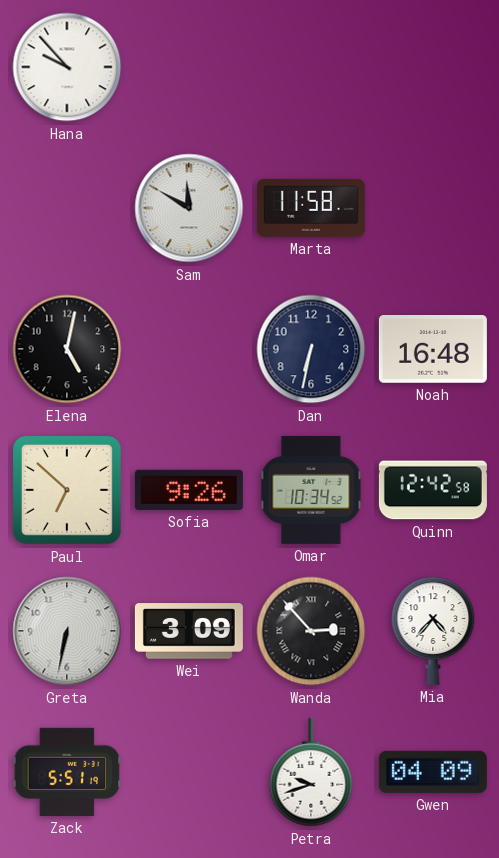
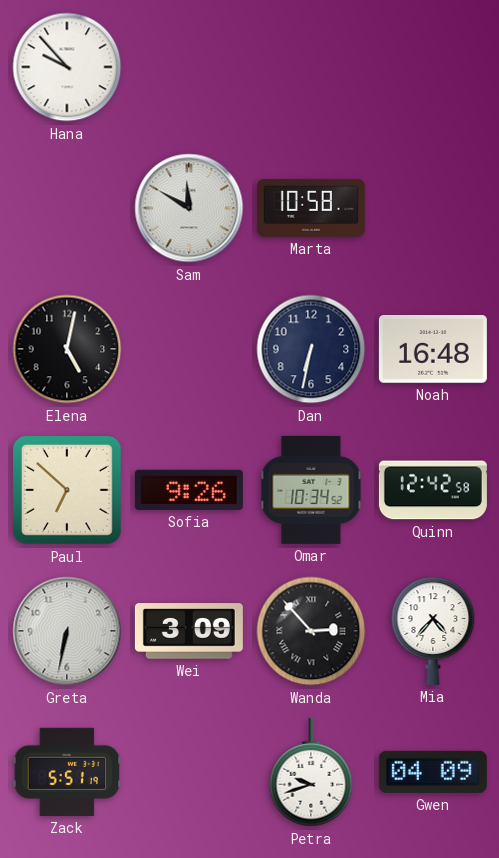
Marta: 11:58 -> 10:58
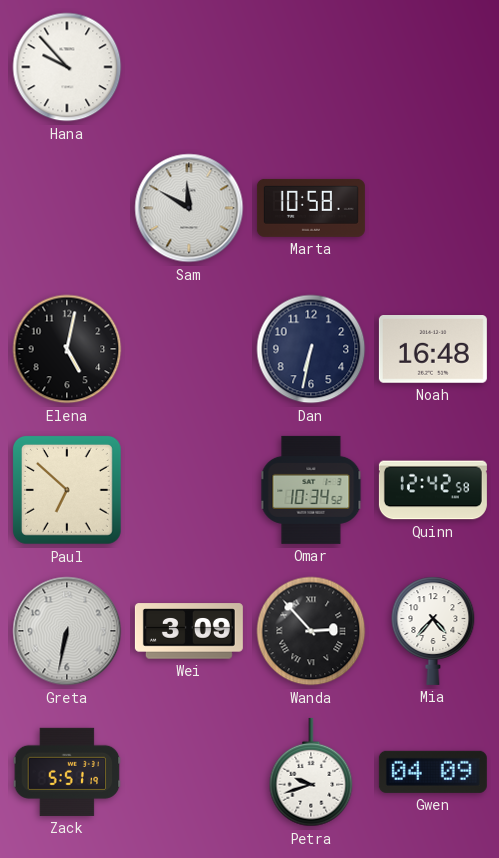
Sofia: 9:26 -> none
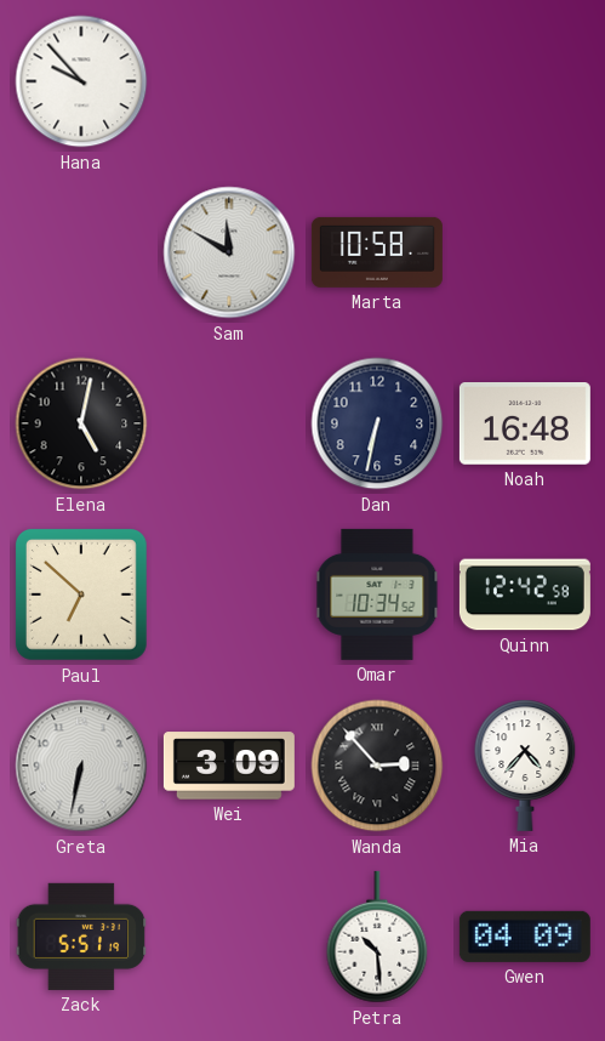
Petra: 9:42 -> 10:29
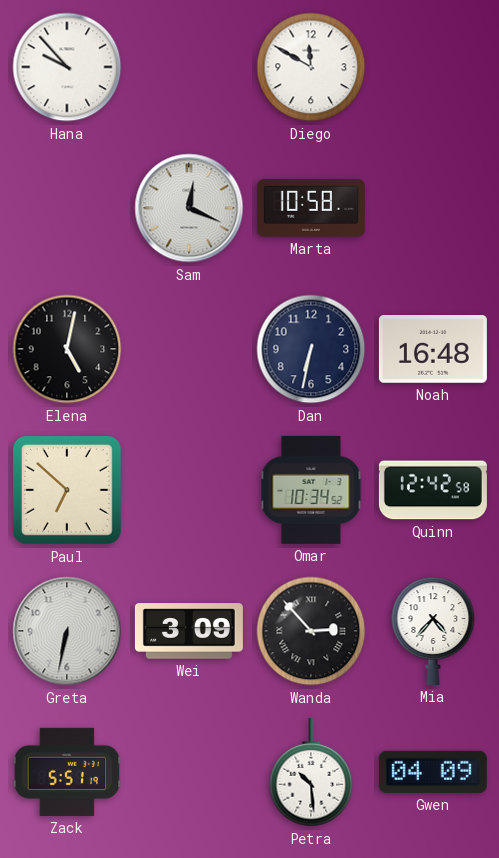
Diego: none -> 11:50
Sam: 11:50 -> 12:19
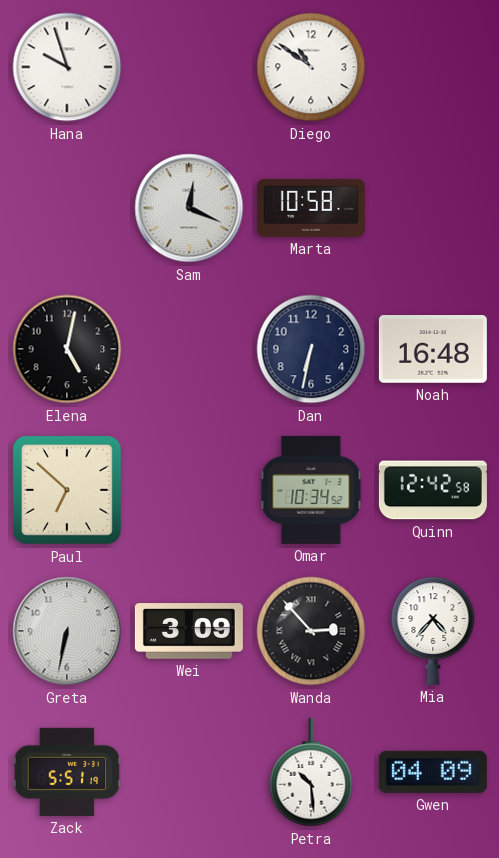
Hana: 9:53 -> 9:57
Diego: 11:50 -> 10:51
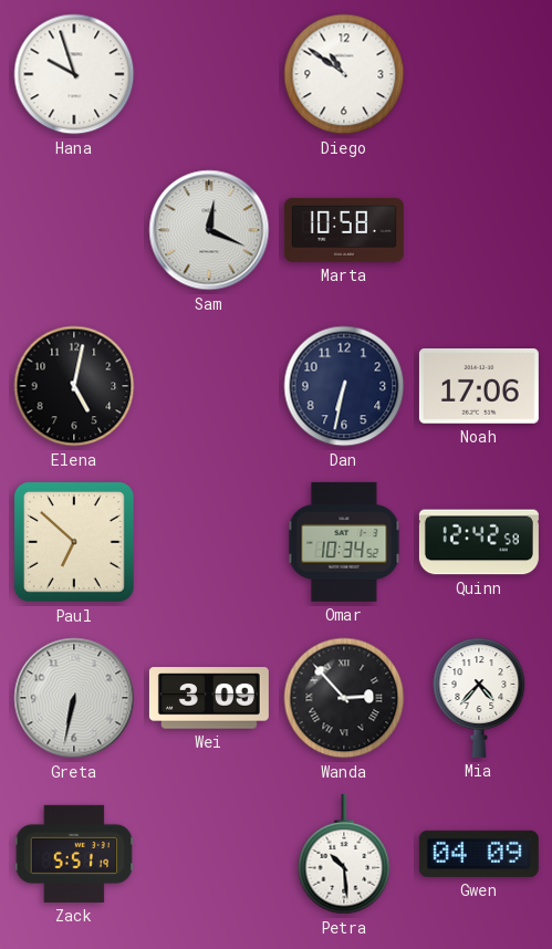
Noah: 16:48 -> 17:06
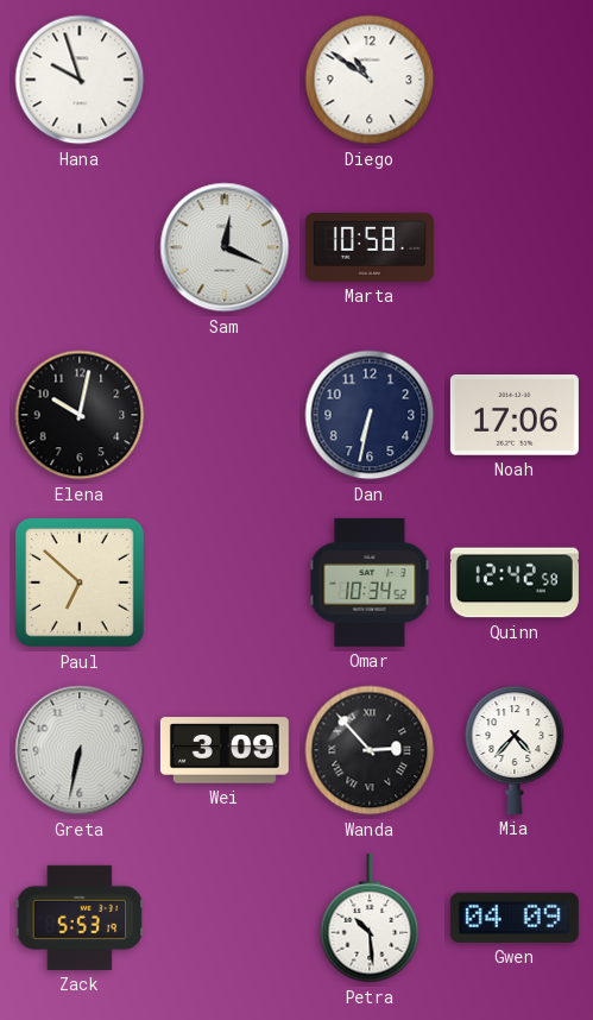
Elena: 5:02 -> 10:02
Zack: 5:51 -> 5:53
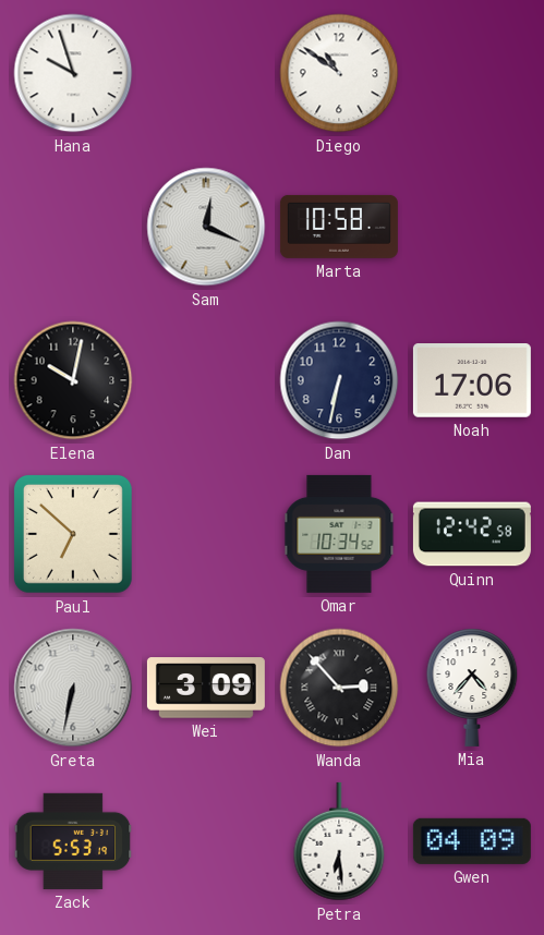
Petra: 10:29 -> 6:29
